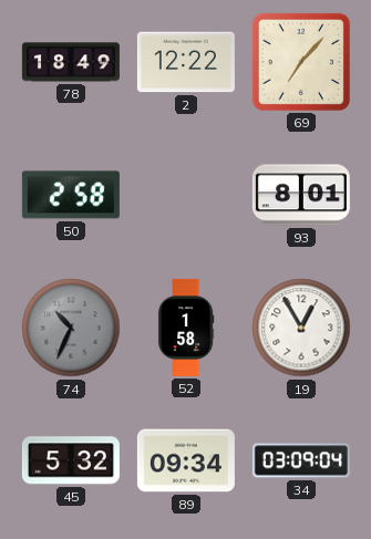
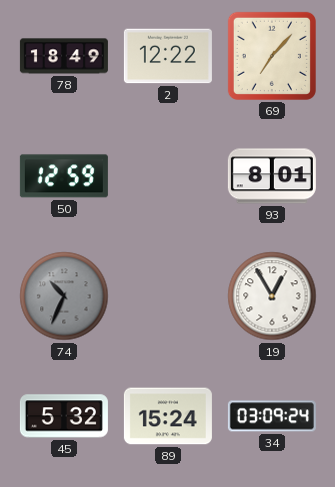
50: 2:58 -> 12:59
52: 1:58 -> none
89: 09:34 -> 15:24
34: 03:09:04 -> 03:09:24
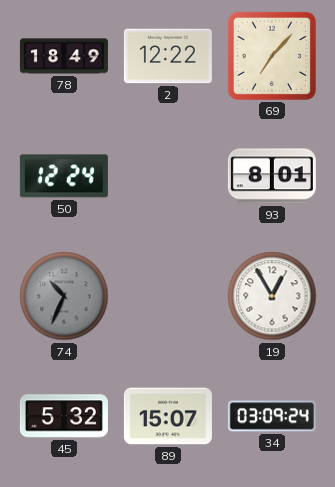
50: 12:59 -> 12:24
89: 15:24 -> 15:07
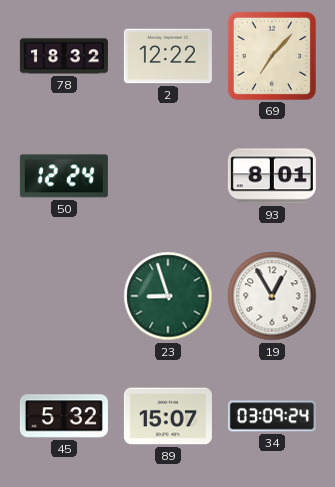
78: 18:49 -> 18:32
74: 10:34 -> none
23: none -> 8:57
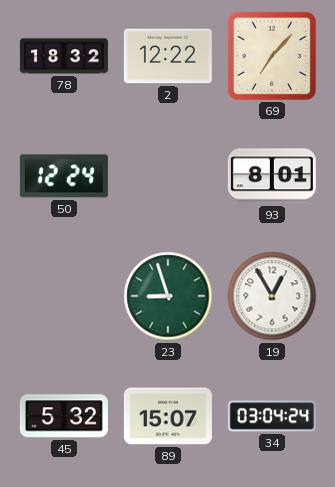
34: 03:09 -> 03:04
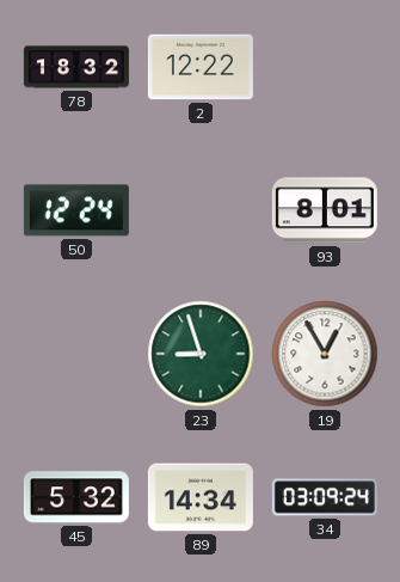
69: 7:07 -> none
89: 15:07 -> 14:34
34: 03:04 -> 03:09
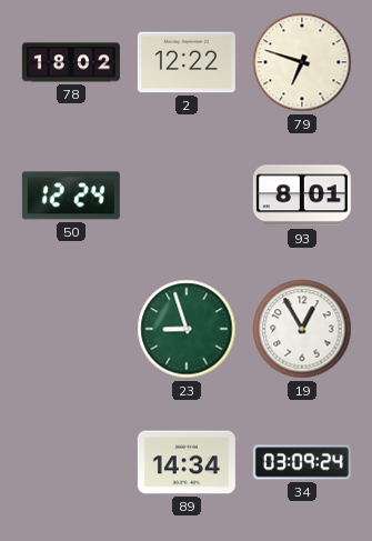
78: 18:32 -> 18:02
79: none -> 6:48
45: 5:32 -> none
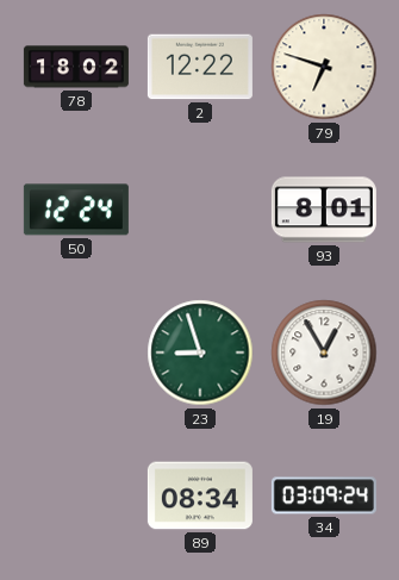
89: 14:34 -> 08:34
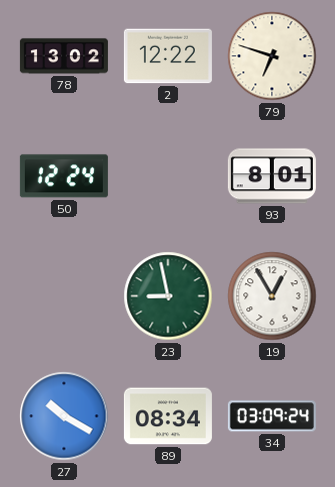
78: 18:02 -> 13:02
23: 8:57 -> 8:58
27: none -> 10:20
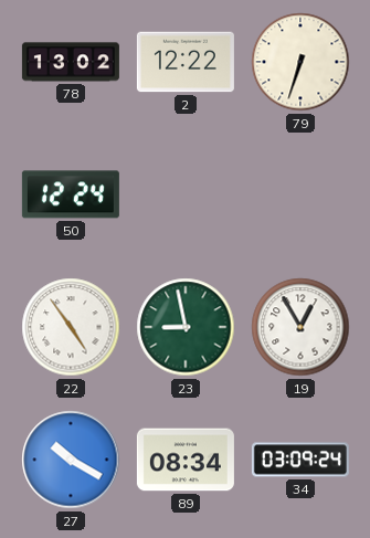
79: 6:48 -> 6:33
93: 8:01 -> none
22: none -> 4:54
